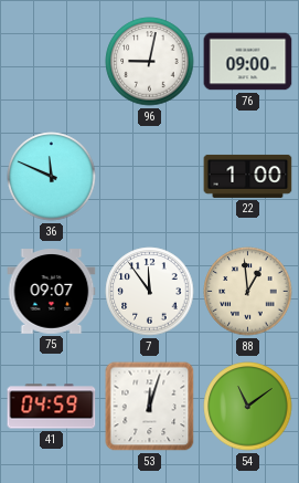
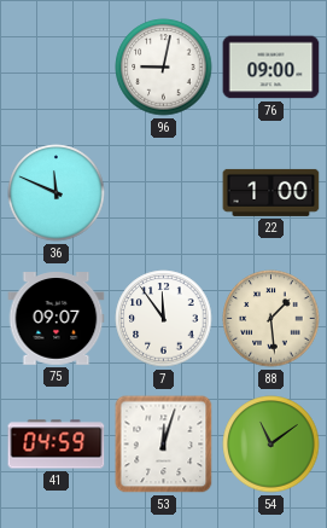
88: 12:59 -> 1:29
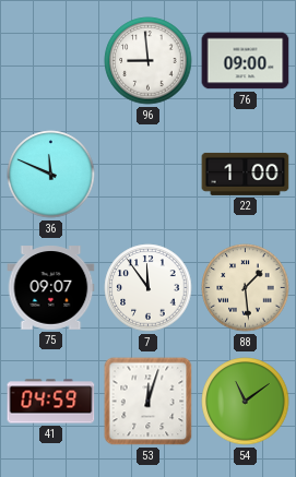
96: 9:02 -> 8:59
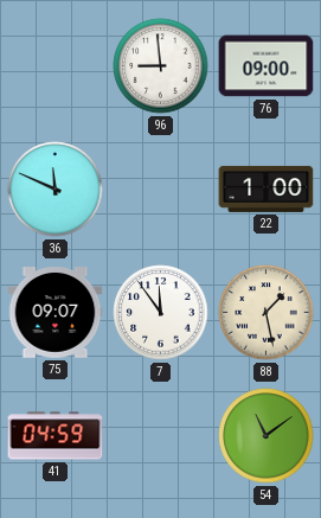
88: 1:29 -> 1:28
53: 12:03 -> none
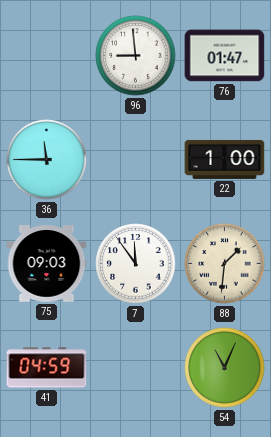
76: 09:00 -> 01:47
36: 11:49 -> 11:45
75: 09:07 -> 09:03
88: 1:28 -> 1:31
54: 11:09 -> 11:04
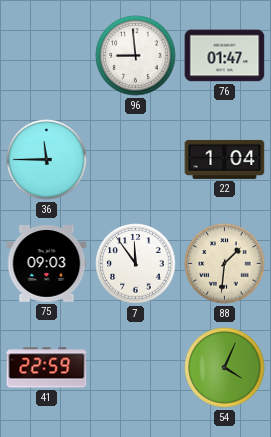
22: 1:00 -> 1:04
41: 04:59 -> 22:59
54: 11:04 -> 4:04
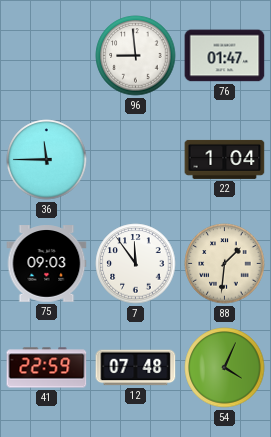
12: none -> 07:48
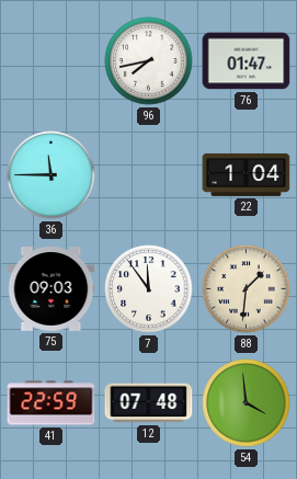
96: 8:59 -> 7:43
54: 4:04 -> 3:59
